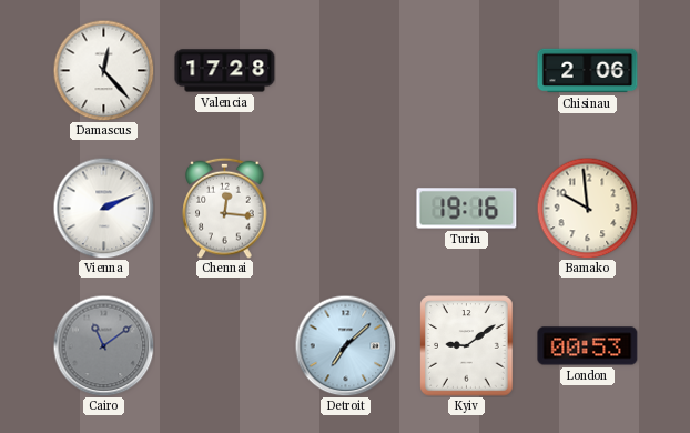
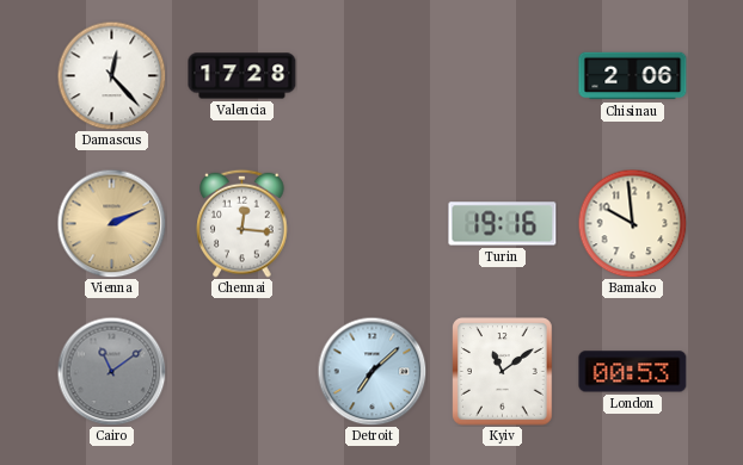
Vienna dial: white -> champagne
Kyiv: 9:09 -> 11:09
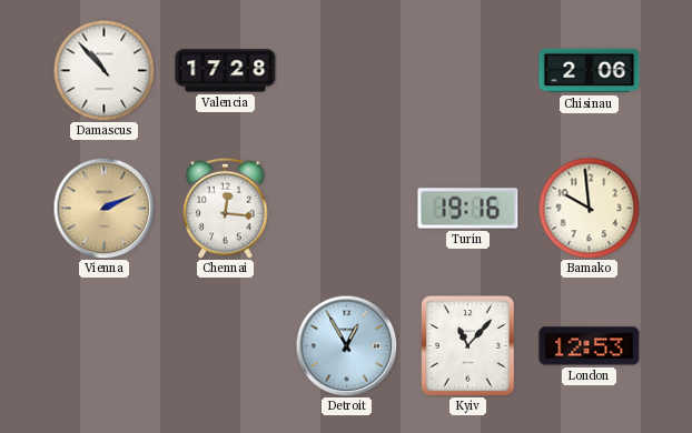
Damascus: 12:23 -> 10:53
Cairo: 11:09 -> none
Detroit: 7:08 -> 12:55
Kyiv: 11:09 -> 11:07
London: 00:53 -> 12:53
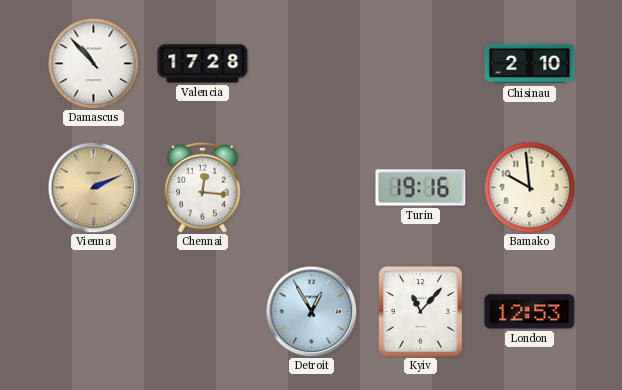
Chisinau: 2:06 -> 2:10
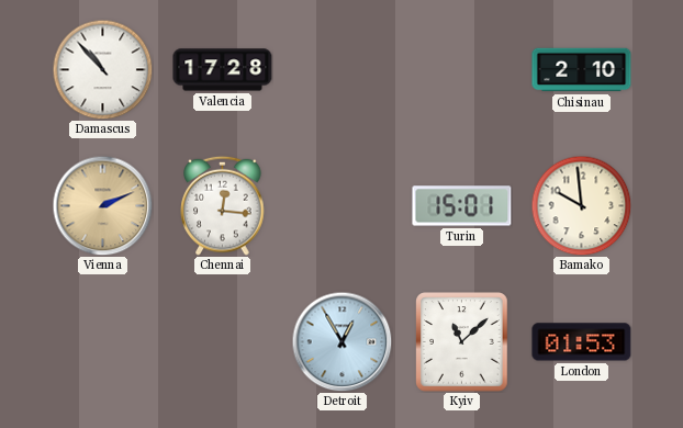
Turin: 19:16 -> 15:01
Kyiv: 11:07 -> 11:08
London: 12:53 -> 01:53
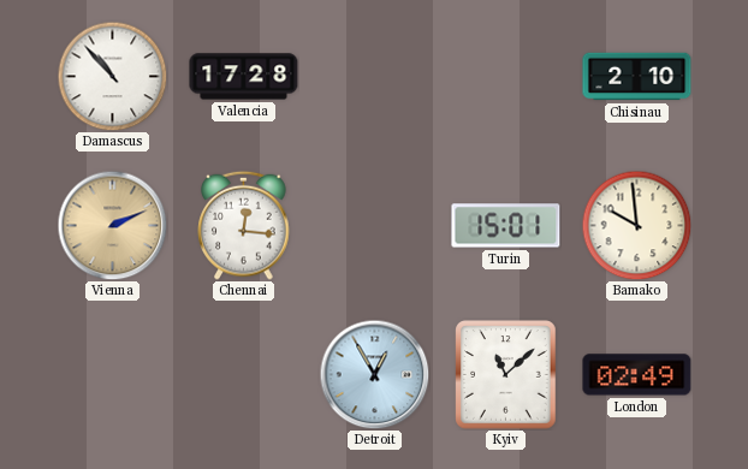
London: 01:53 -> 02:49
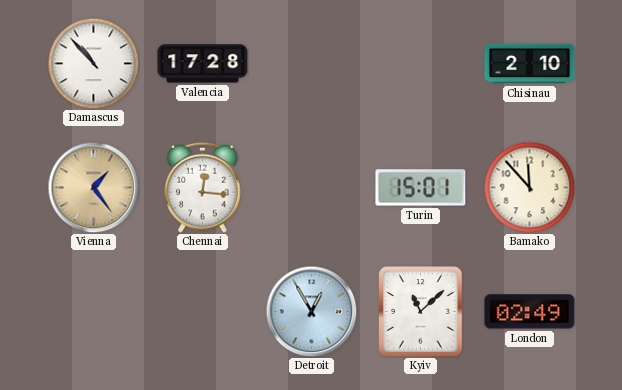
Vienna: 2:11 -> 1:24
Bamako: 9:59 -> 11:53
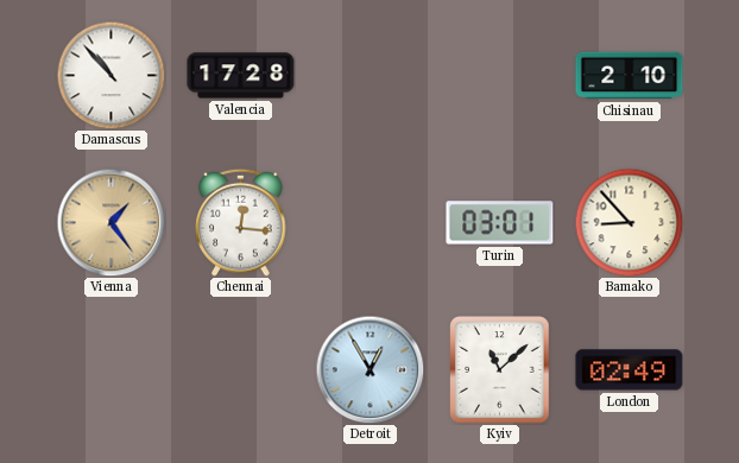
Turin: 15:01 -> 03:01
Bamako: 11:53 -> 8:53
